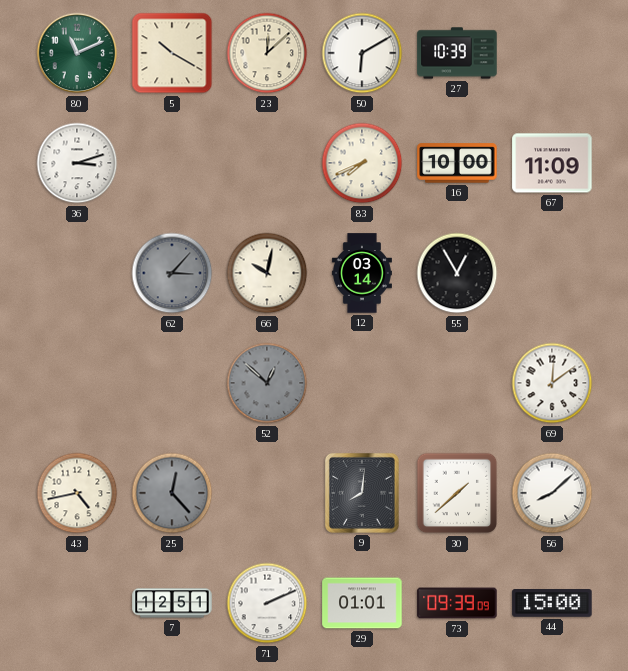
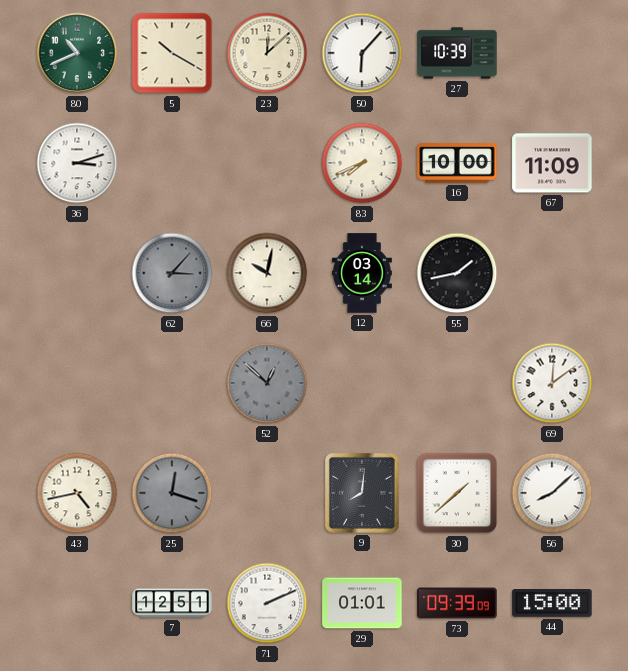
80: 11:11 -> 10:41
50: 6:10 -> 6:07
55: 12:55 -> 1:43
25: 12:23 -> 12:18
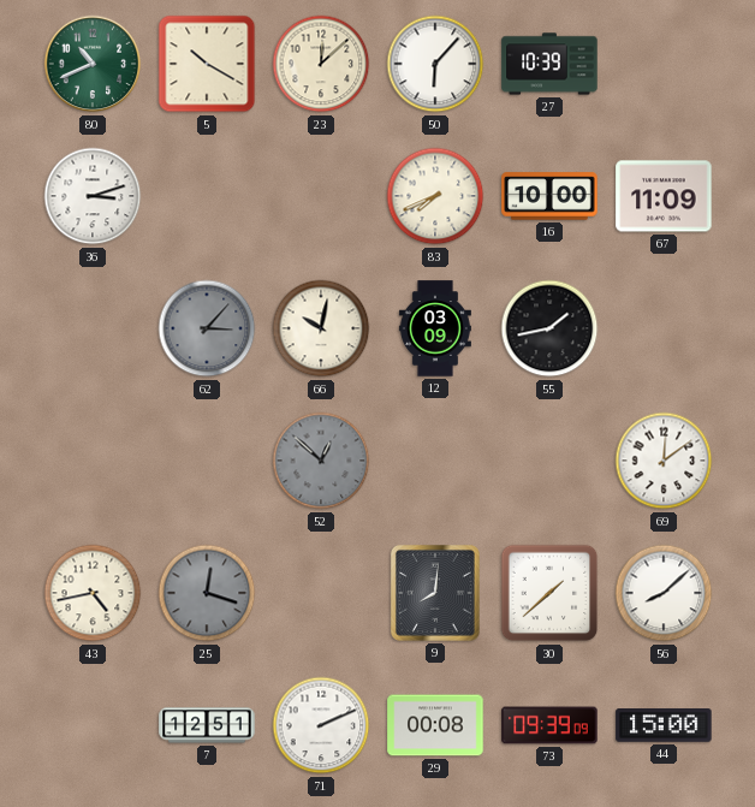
12: 03:14 -> 03:09
29: 01:01 -> 00:08
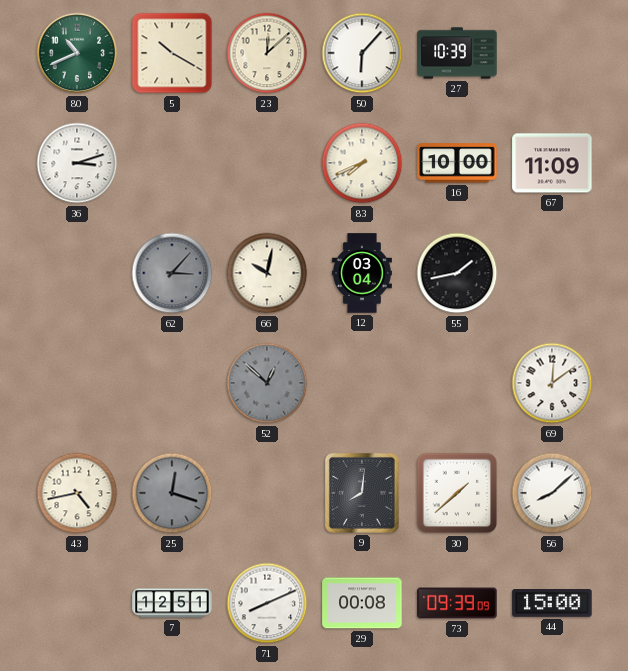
12: 03:09 -> 03:04
71: 2:11 -> 8:11
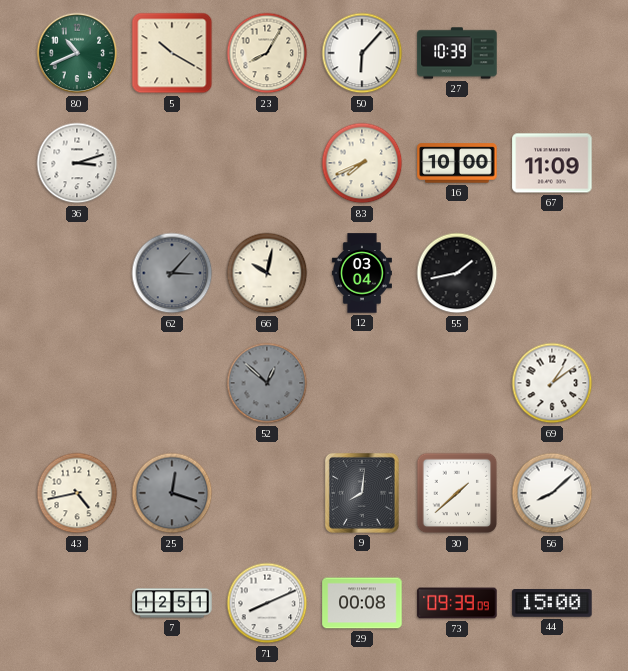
23: 12:08 -> 8:05
69: 12:09 -> 1:09
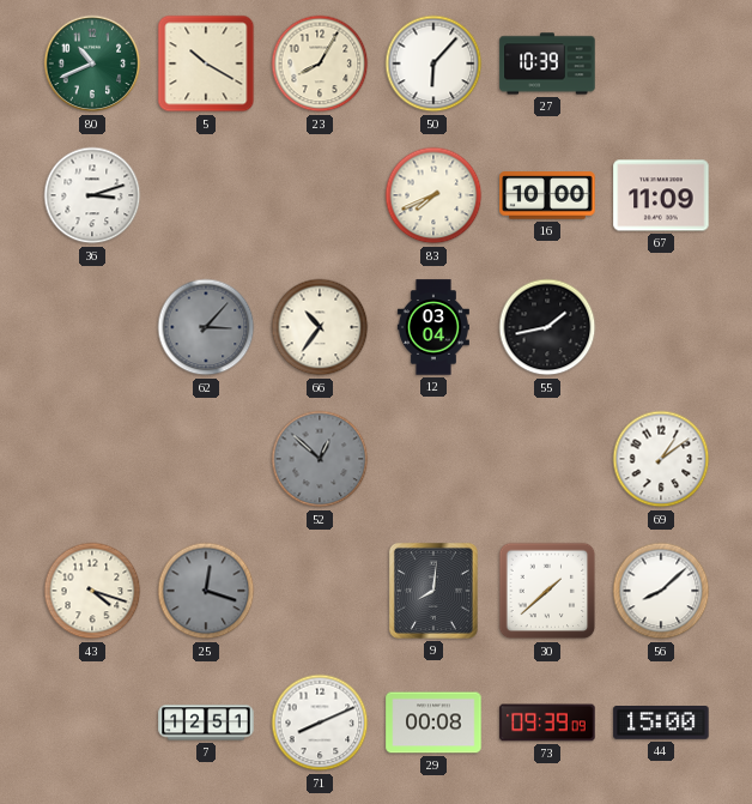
66: 10:02 -> 10:36
43: 4:43 -> 4:18
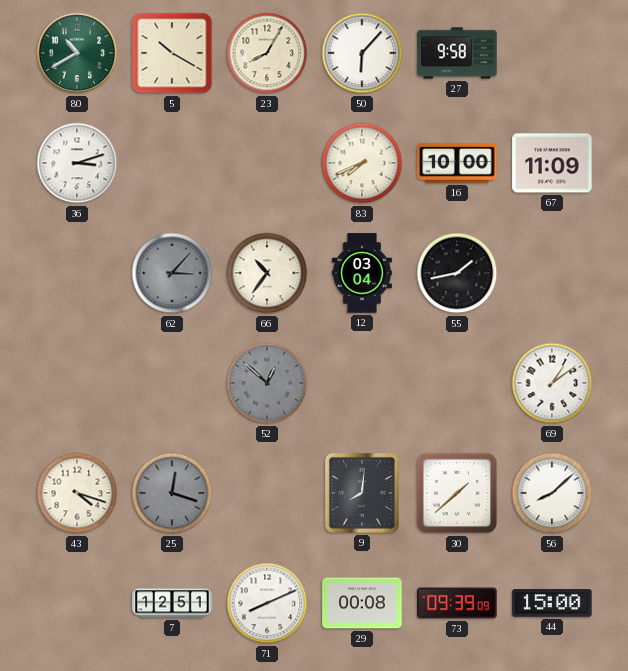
80: 10:41 -> 10:40
27: 10:39 -> 9:58
